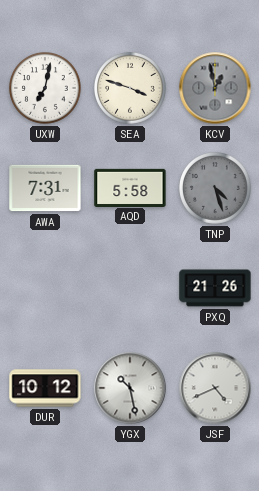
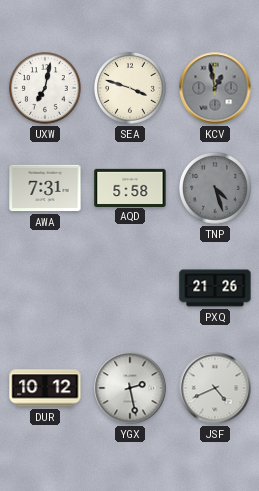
YGX: 10:28 -> 2:28
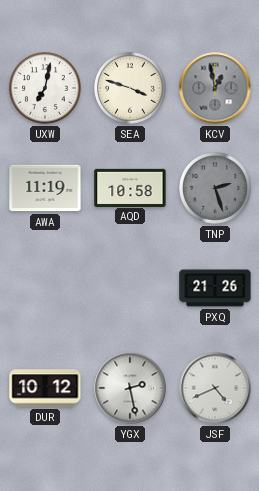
AWA: 7:31 -> 11:19
AQD: 5:58 -> 10:58
TNP: 4:27 -> 2:27
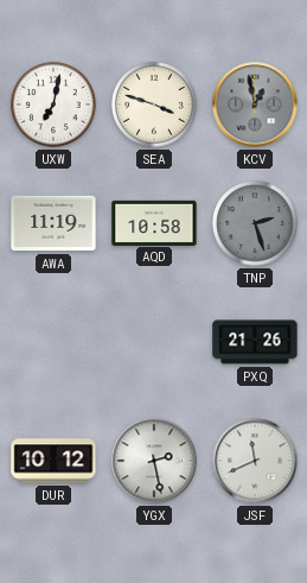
JSF: 4:41 -> 11:41
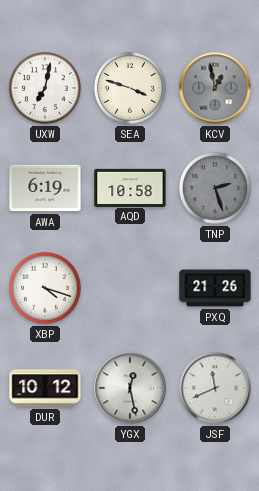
AWA: 11:19 -> 6:19
XBP: none -> 4:18
YGX: 2:28 -> 12:28
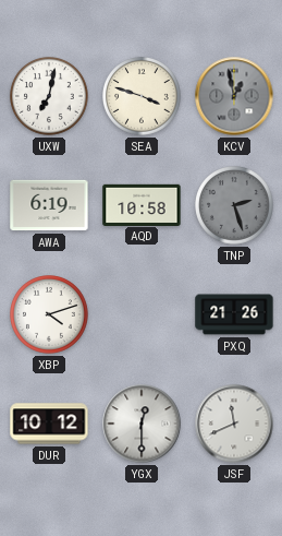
XBP: 4:18 -> 4:12
YGX: 12:28 -> 12:30
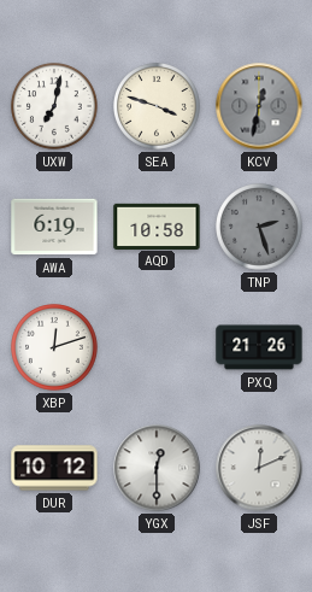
KCV: 12:58 -> 12:32
XBP: 4:12 -> 12:12
JSF: 11:41 -> 12:11
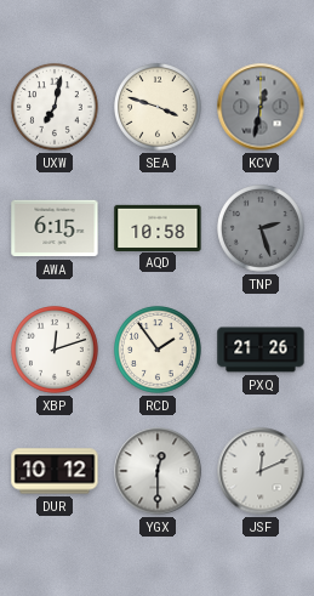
AWA: 6:19 -> 6:15
RCD: none -> 1:54
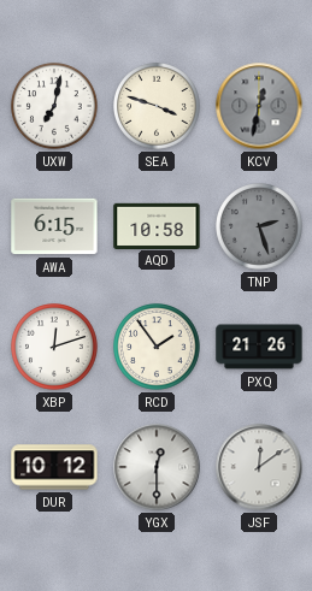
JSF: 12:11 -> 12:09
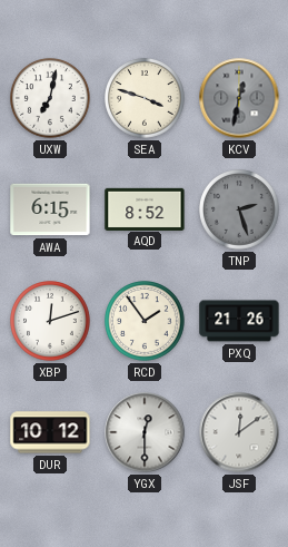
AQD: 10:58 -> 8:52
